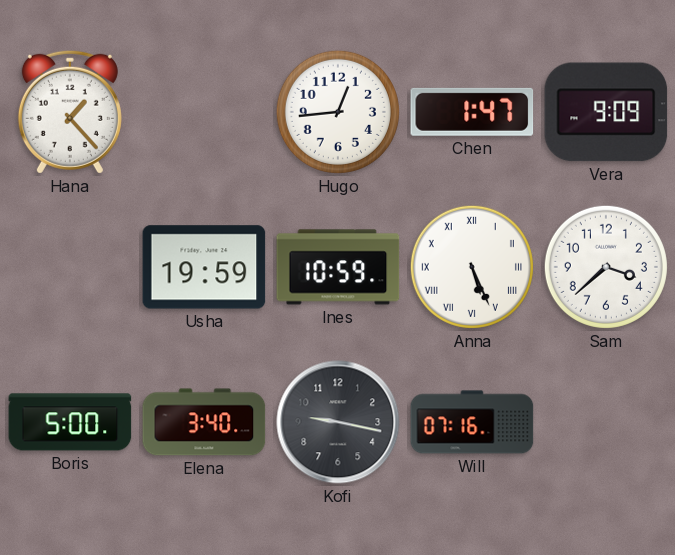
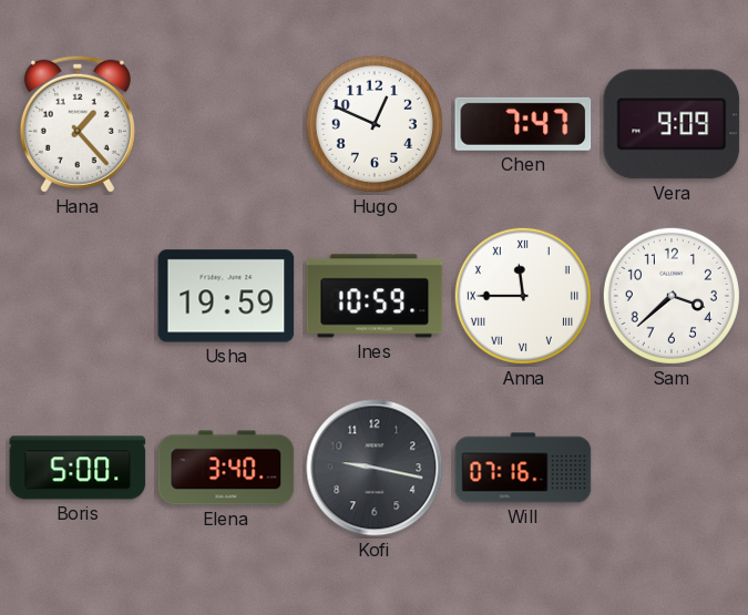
Hugo: 12:44 -> 12:49
Chen: 1:47 -> 7:47
Anna: 5:26 -> 11:45
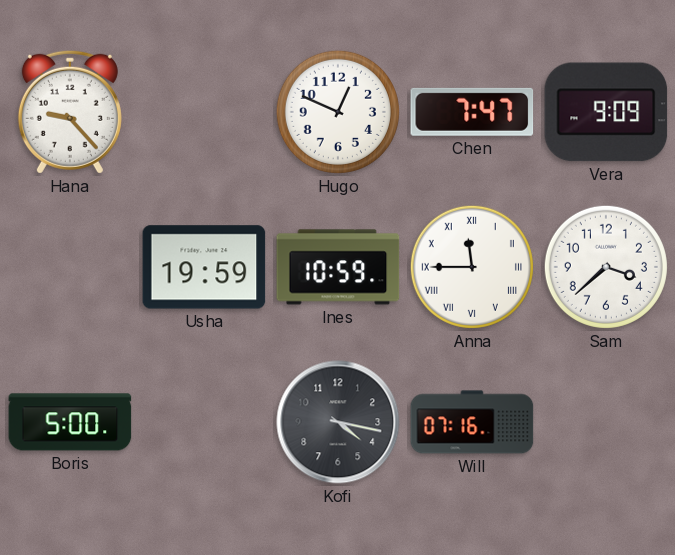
Hana: 1:23 -> 9:23
Elena: 3:40 -> none
Kofi: 9:17 -> 4:17
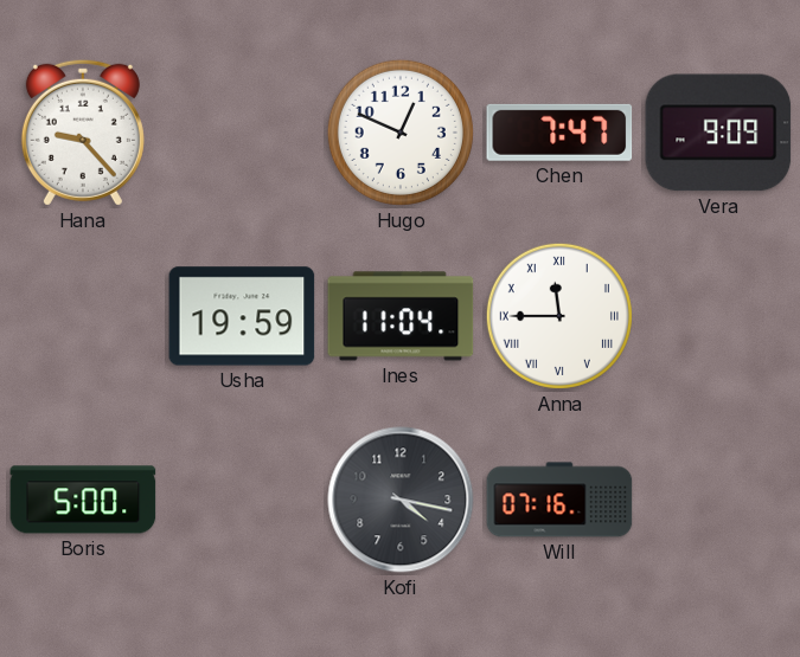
Ines: 10:59 -> 11:04
Sam: 3:38 -> none
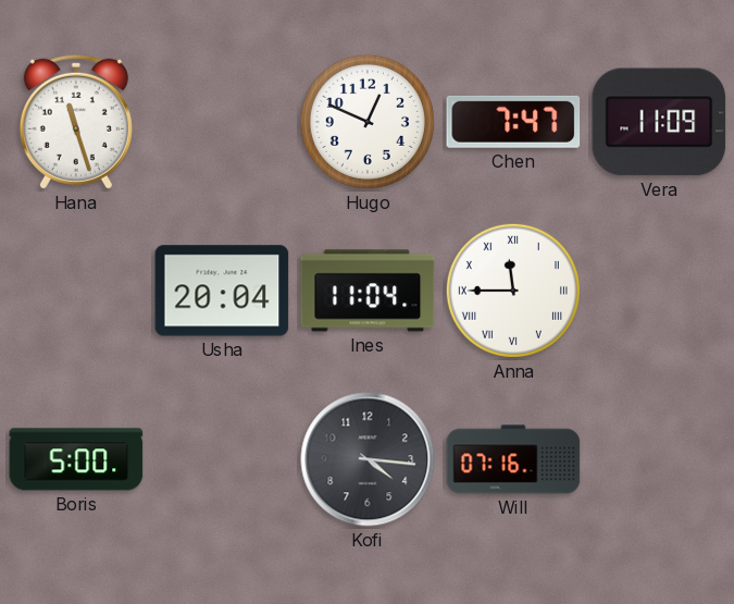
Hana: 9:23 -> 11:27
Vera: 9:09 -> 11:09
Usha: 19:59 -> 20:04
Kofi: 4:17 -> 4:16
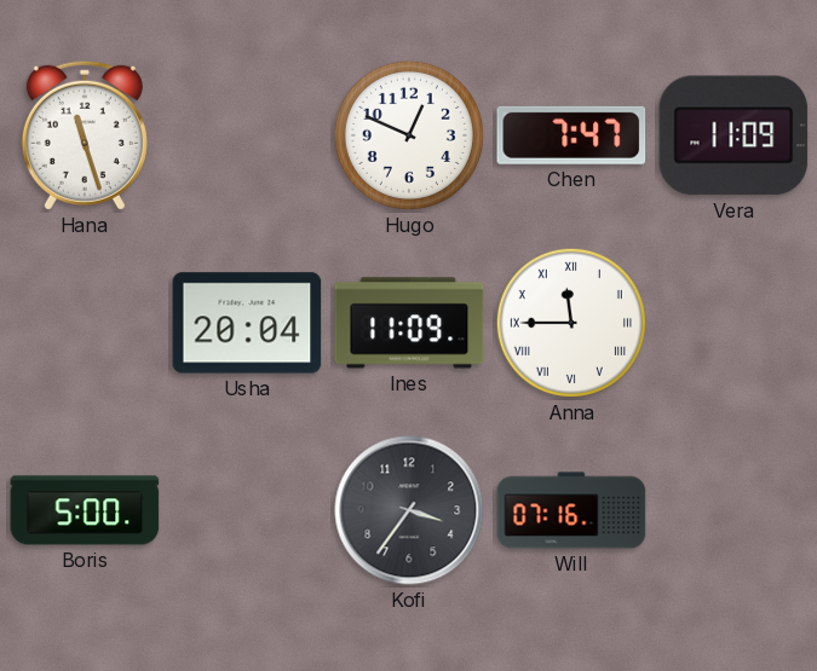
Ines: 11:04 -> 11:09
Kofi: 4:16 -> 3:36
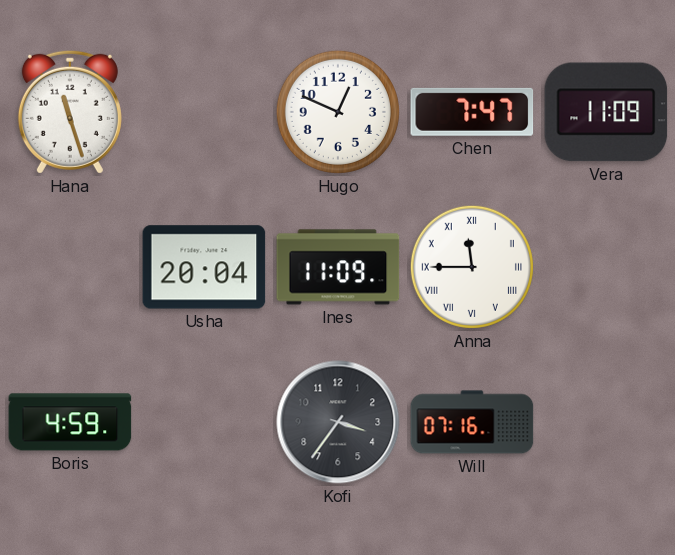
Boris: 5:00 -> 4:59
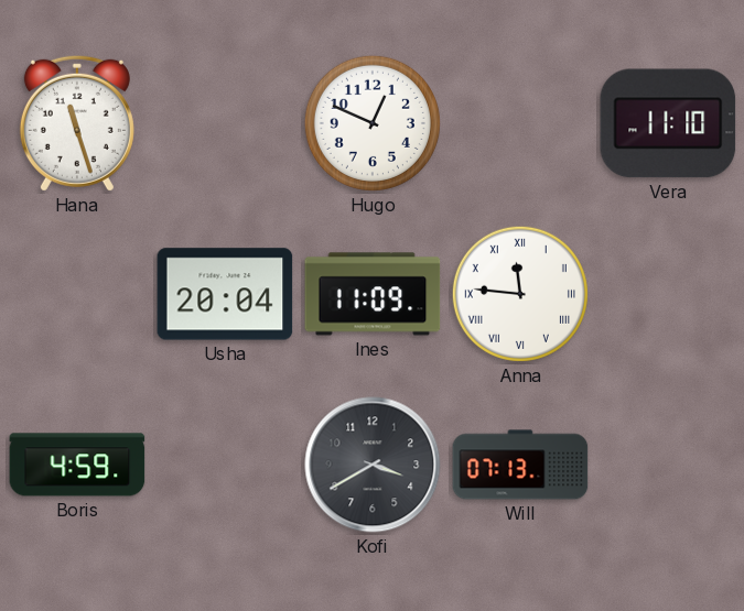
Chen: 7:47 -> none
Vera: 11:09 -> 11:10
Anna: 11:45 -> 11:46
Kofi: 3:36 -> 3:40
Will: 07:16 -> 07:13
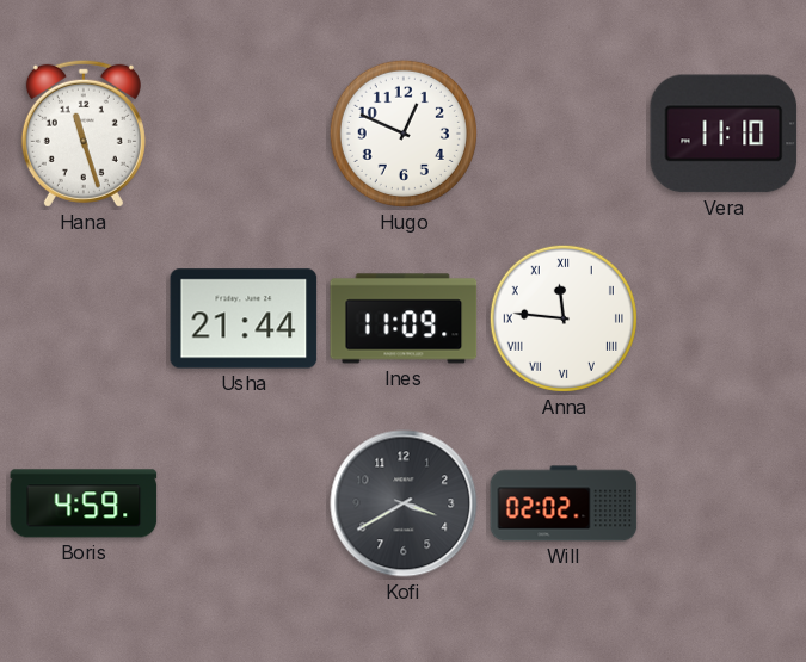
Usha: 20:04 -> 21:44
Will: 07:13 -> 02:02
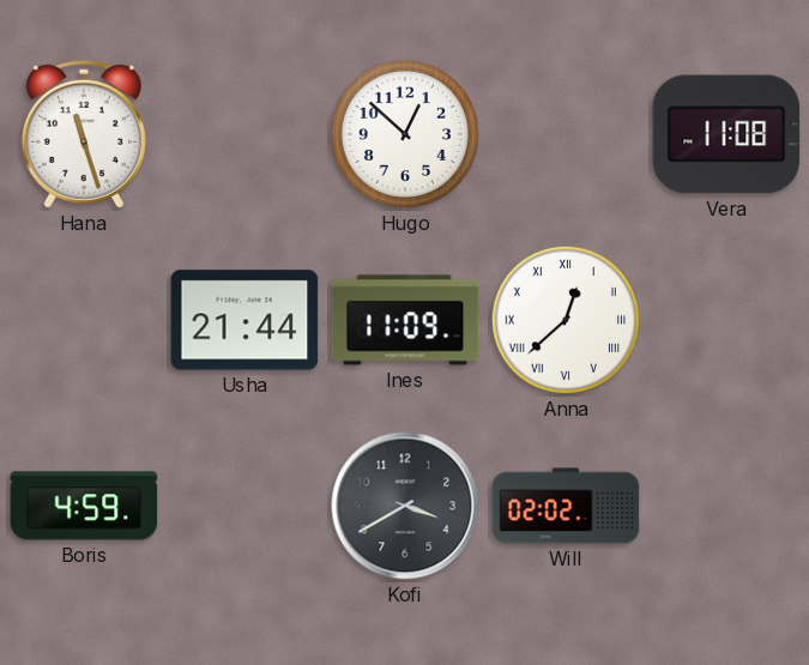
Hugo: 12:49 -> 12:52
Vera: 11:10 -> 11:08
Anna: 11:46 -> 12:38
